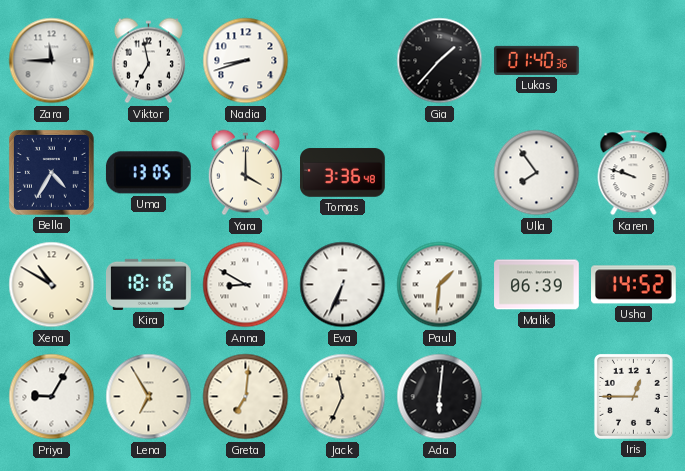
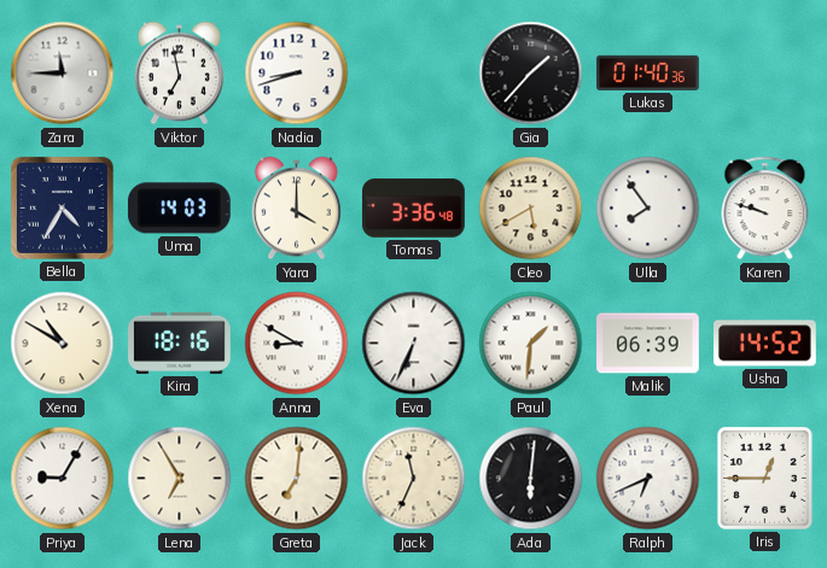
Uma: 13:05 -> 14:03
Cleo: none -> 5:40
Ralph: none -> 6:41
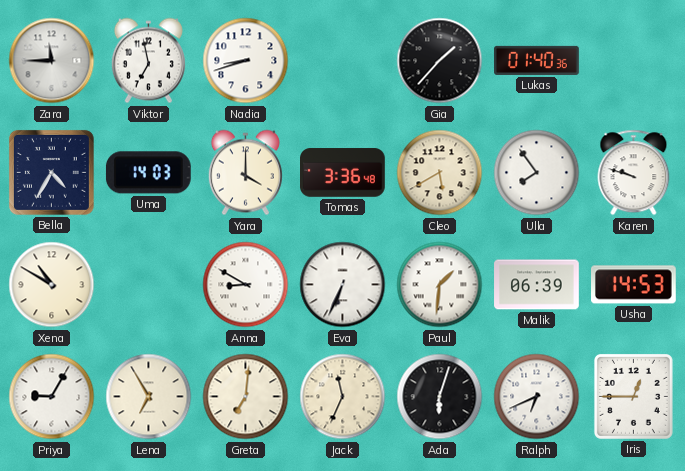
Kira: 18:16 -> none
Usha: 14:52 -> 14:53
Ada: 6:01 -> 6:03
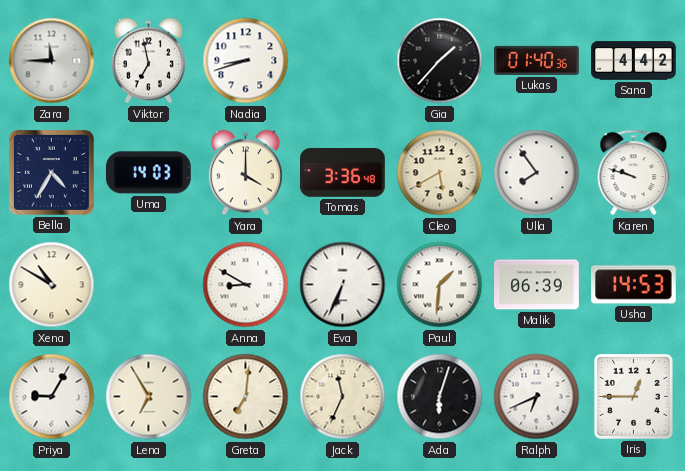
Sana: none -> 4:42
